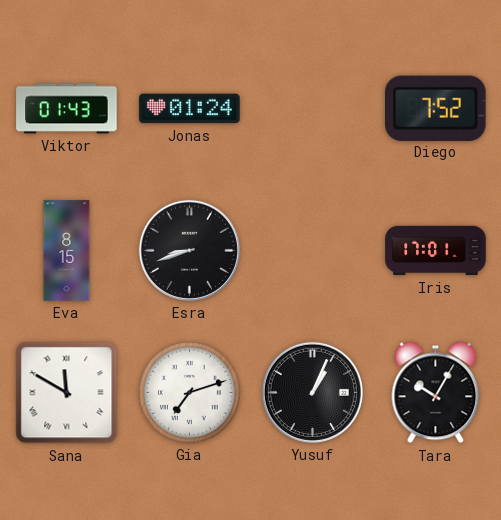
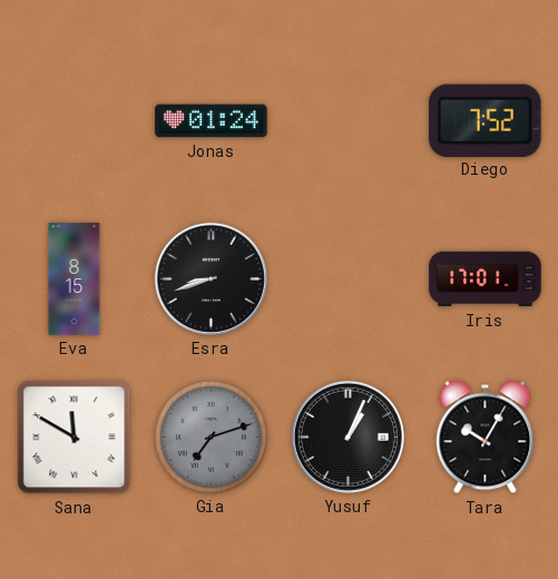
Viktor: 01:43 -> none
Gia dial: white -> grey
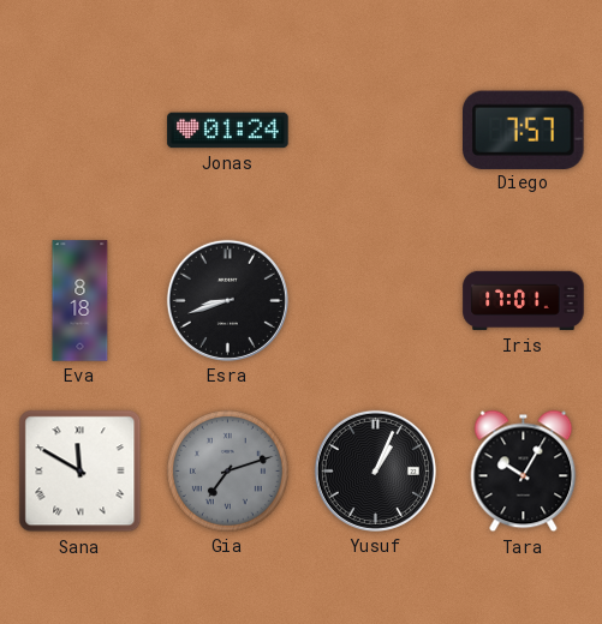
Diego: 7:52 -> 7:57
Eva: 8:15 -> 8:18
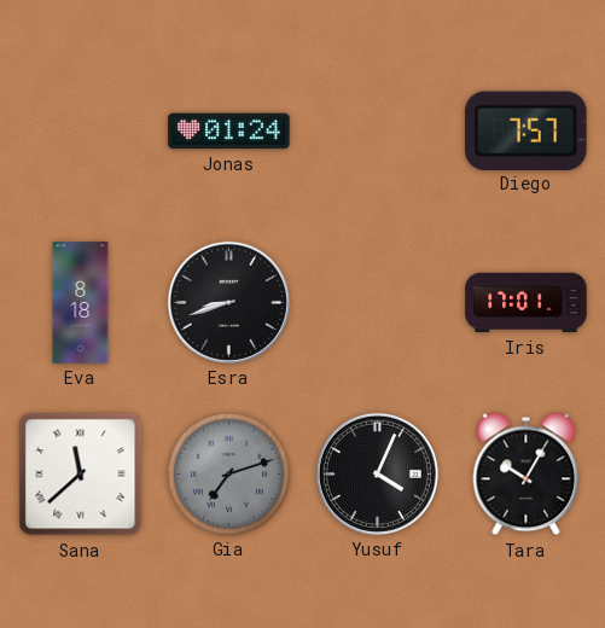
Sana: 11:50 -> 11:38
Yusuf: 1:04 -> 4:04
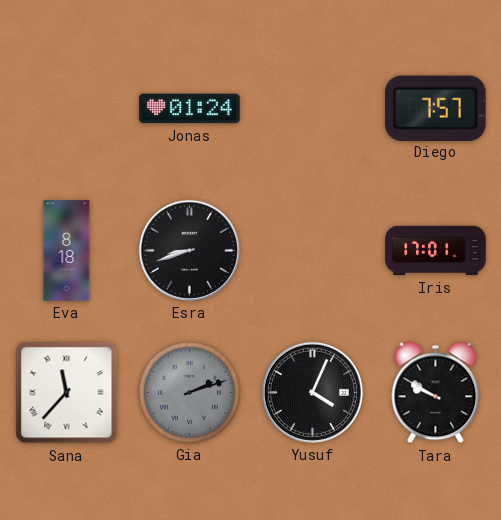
Sana: 11:38 -> 11:37
Gia: 7:12 -> 2:12
Tara: 10:05 -> 9:50
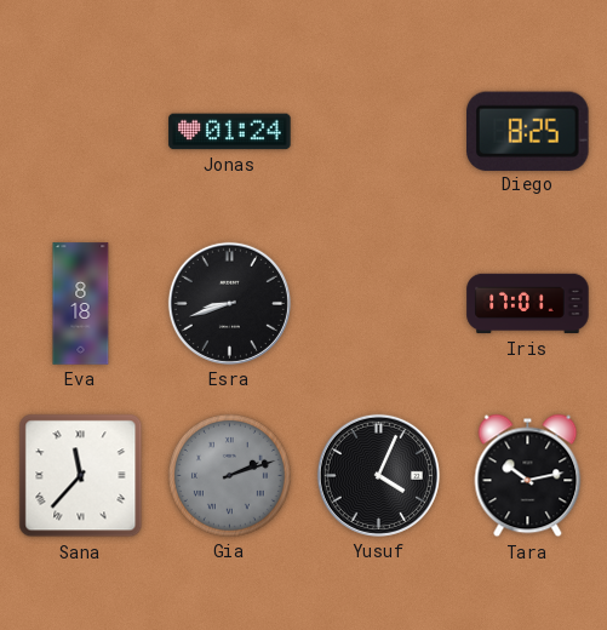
Diego: 7:57 -> 8:25
Tara: 9:50 -> 10:13
